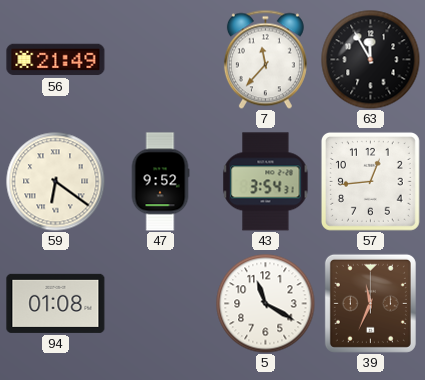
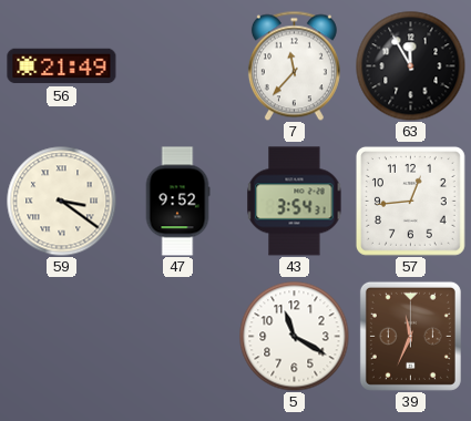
59: 6:21 -> 3:21
94: 01:08 -> none
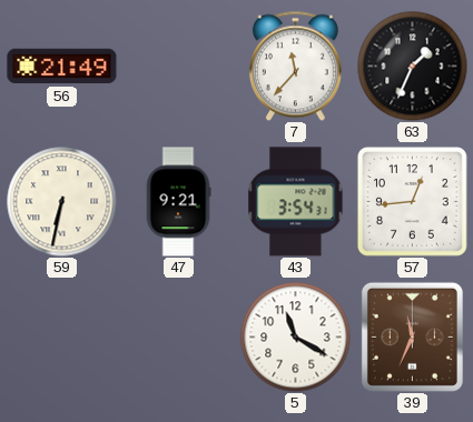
63: 11:55 -> 1:34
59: 3:21 -> 6:32
47: 9:52 -> 9:21
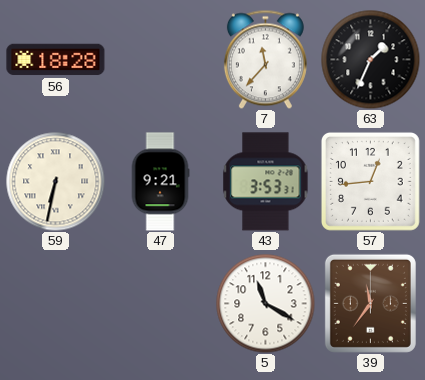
56: 21:49 -> 18:28
43: 3:54 -> 3:53
39: 11:34 -> 11:36
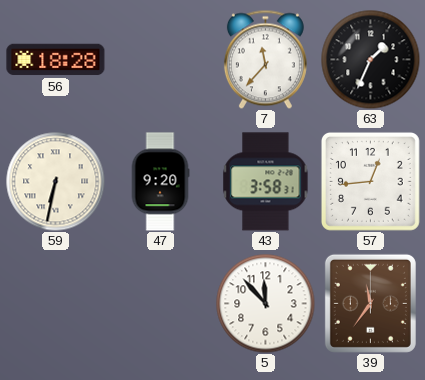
47: 9:21 -> 9:20
43: 3:53 -> 3:58
5: 11:20 -> 11:53
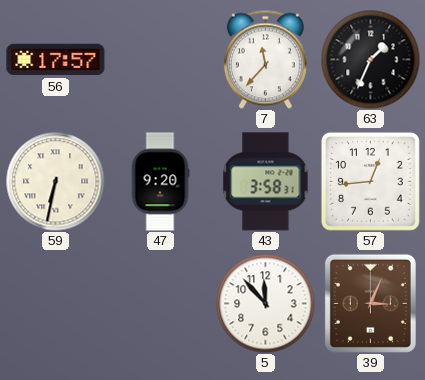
56: 18:28 -> 17:57
39: 11:36 -> 3:04
